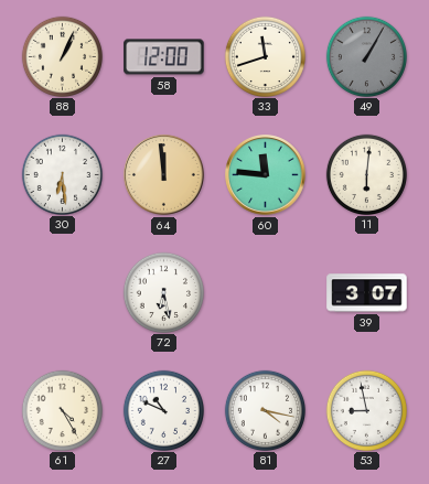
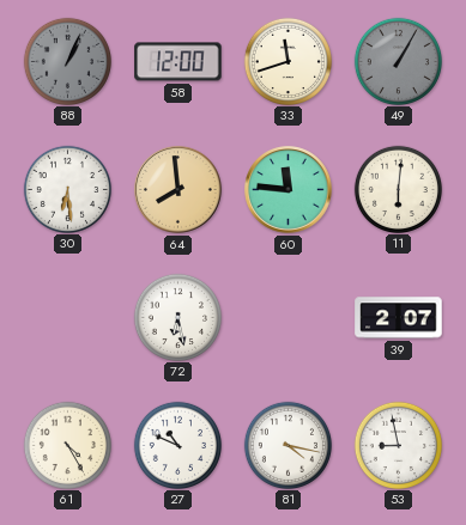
88 dial: cream -> grey
64: 11:59 -> 7:59
39: 3:07 -> 2:07
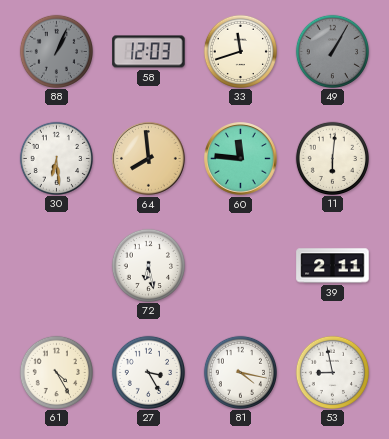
58: 12:00 -> 12:03
39: 2:07 -> 2:11
27: 10:49 -> 3:25
